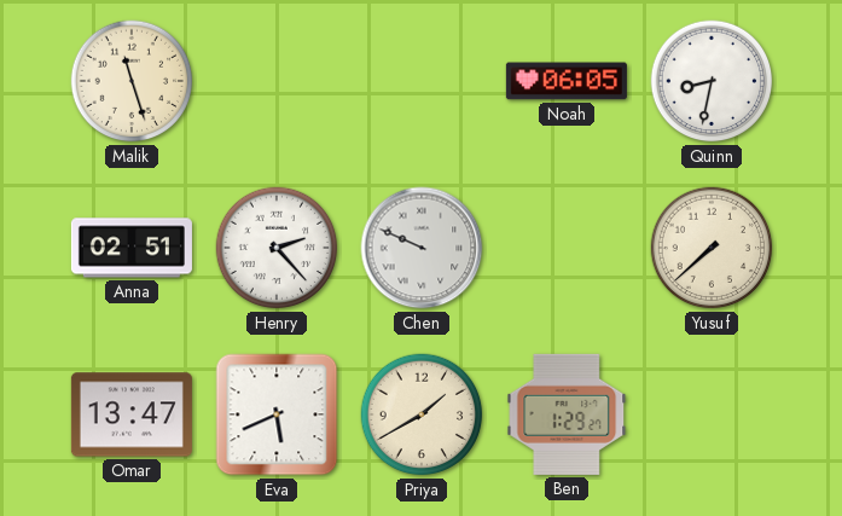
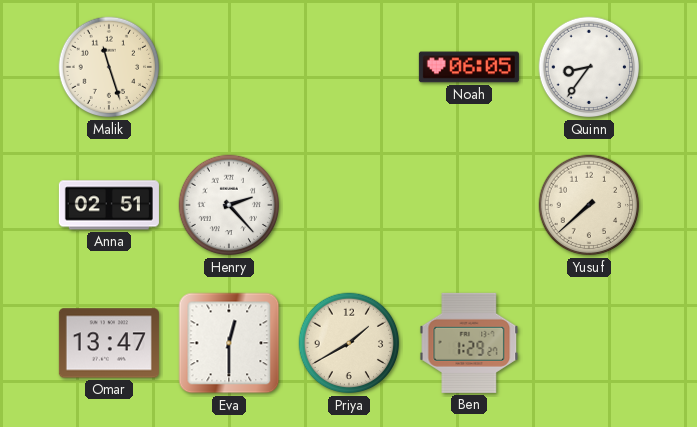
Quinn: 8:32 -> 8:36
Chen: 9:49 -> none
Eva: 5:41 -> 12:30
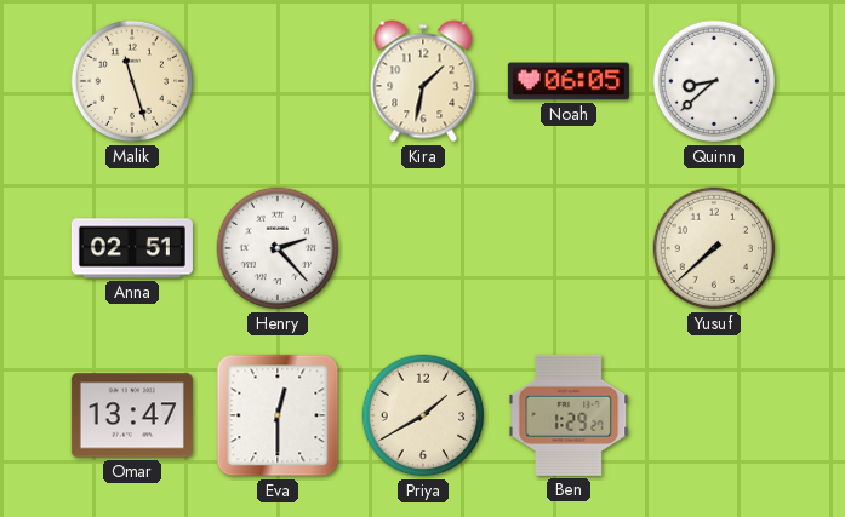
Kira: none -> 1:32
Quinn: 8:36 -> 8:38
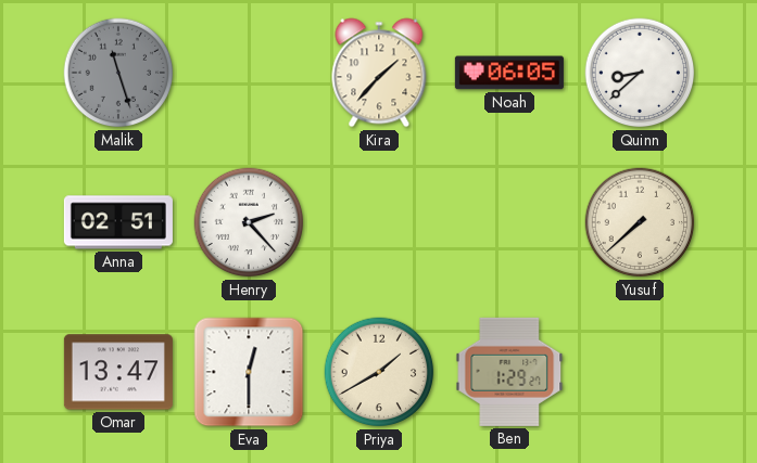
Malik dial: cream -> grey
Kira: 1:32 -> 1:37
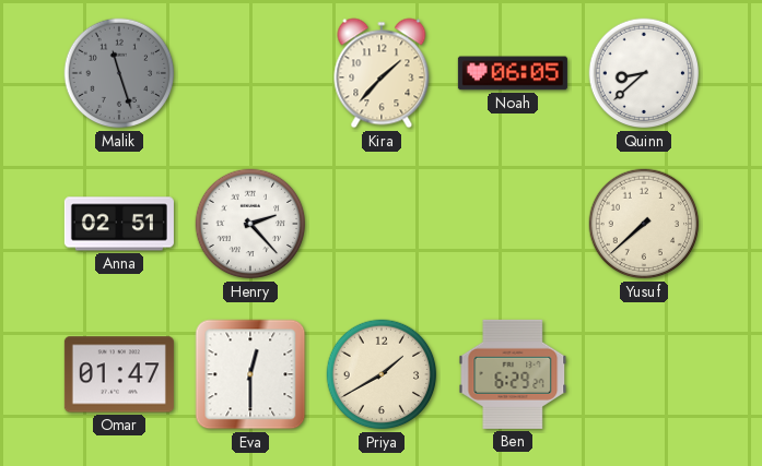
Omar: 13:47 -> 01:47
Ben: 1:29 -> 6:29
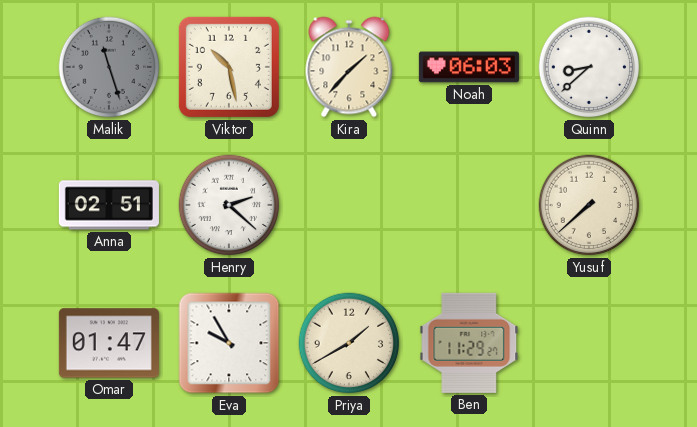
Viktor: none -> 10:28
Noah: 06:05 -> 06:03
Henry: 2:23 -> 2:22
Eva: 12:30 -> 9:55
Ben: 6:29 -> 11:29
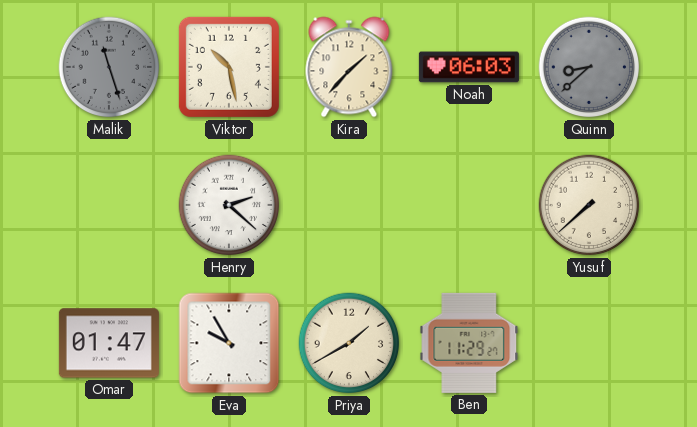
Quinn dial: white -> grey
Anna: 02:51 -> none
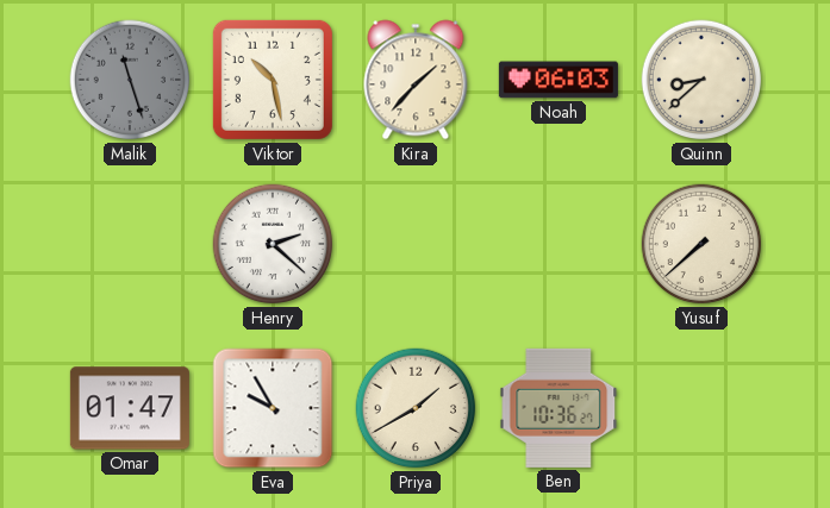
Quinn dial: grey -> cream
Ben: 11:29 -> 10:36
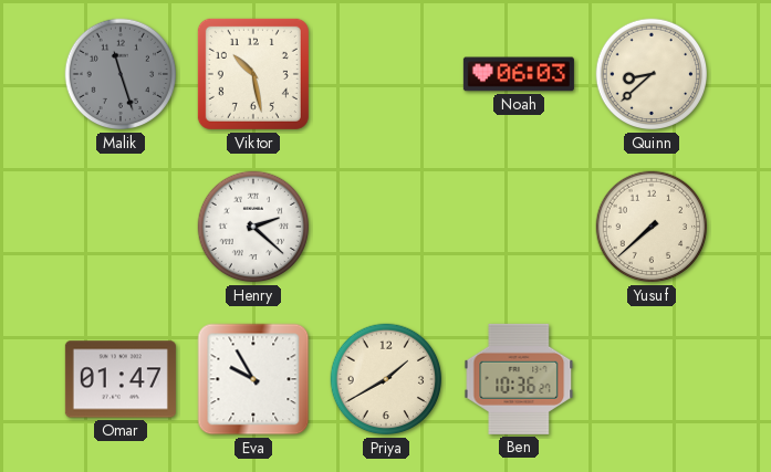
Kira: 1:37 -> none
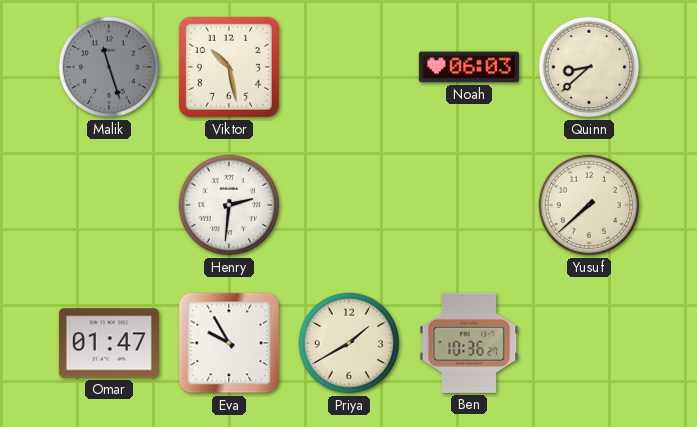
Henry: 2:22 -> 2:31
